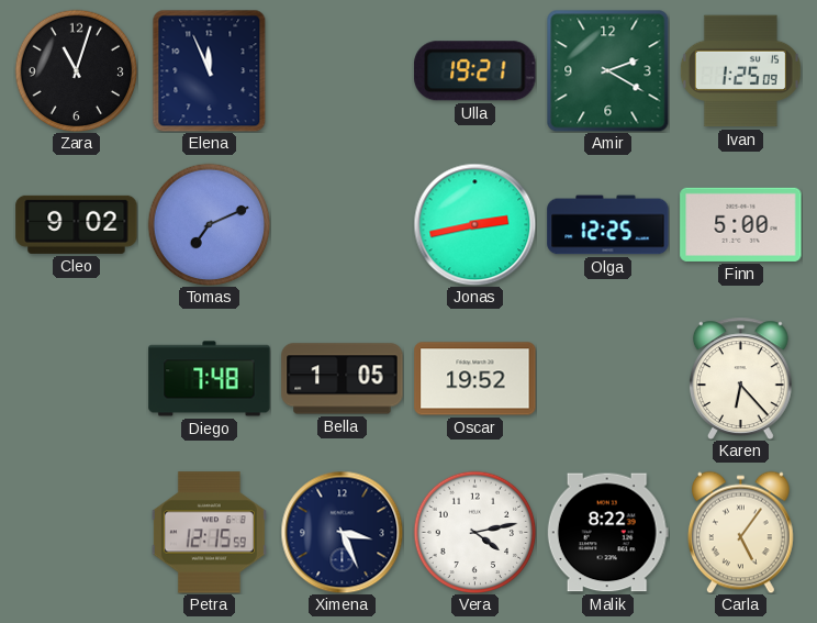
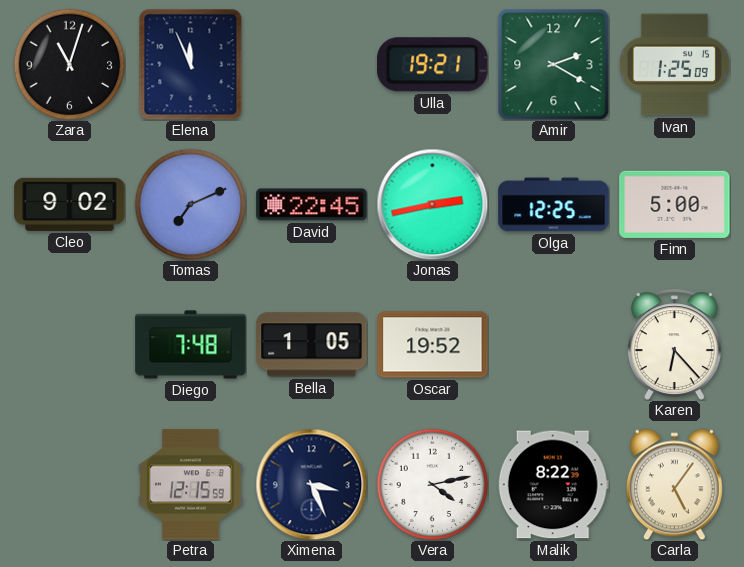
David: none -> 22:45
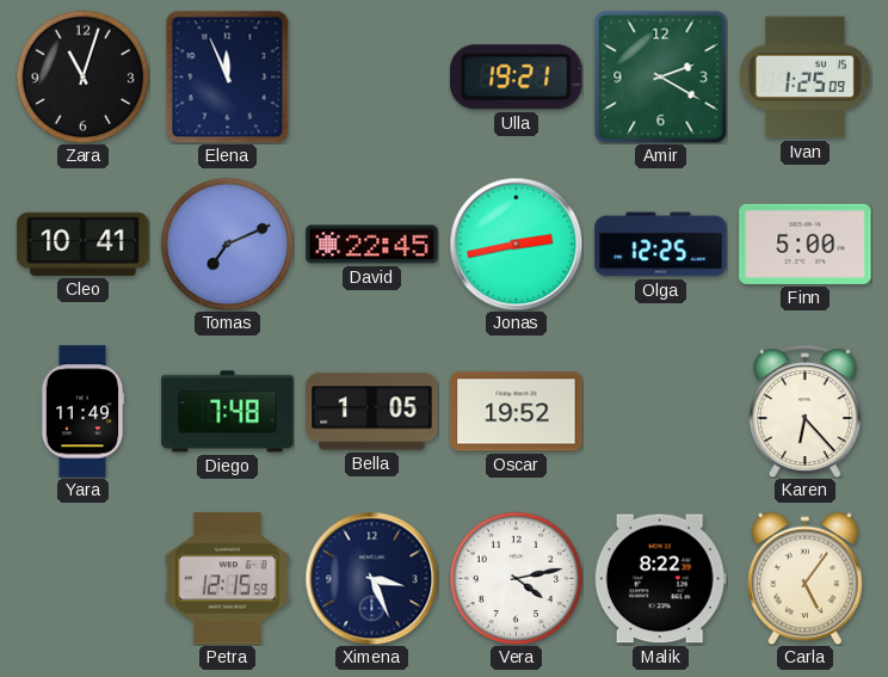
Cleo: 9:02 -> 10:41
Yara: none -> 11:49
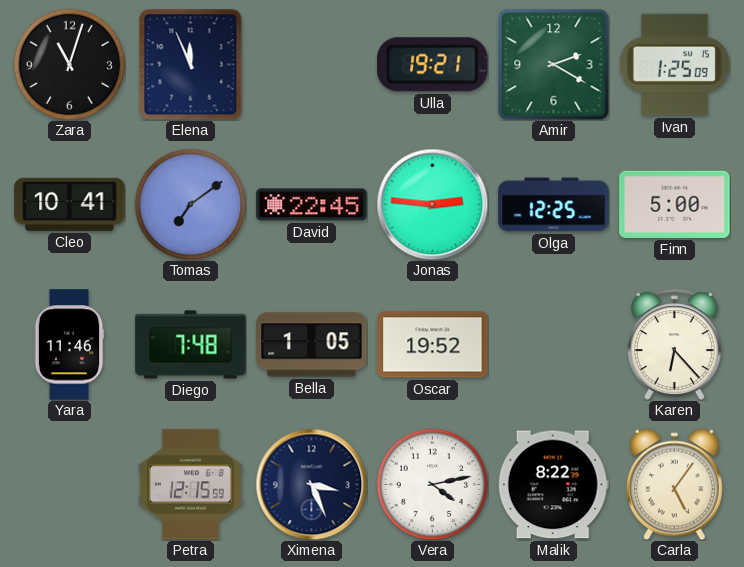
Tomas: 7:11 -> 7:09
Jonas: 2:43 -> 2:46
Yara: 11:49 -> 11:46
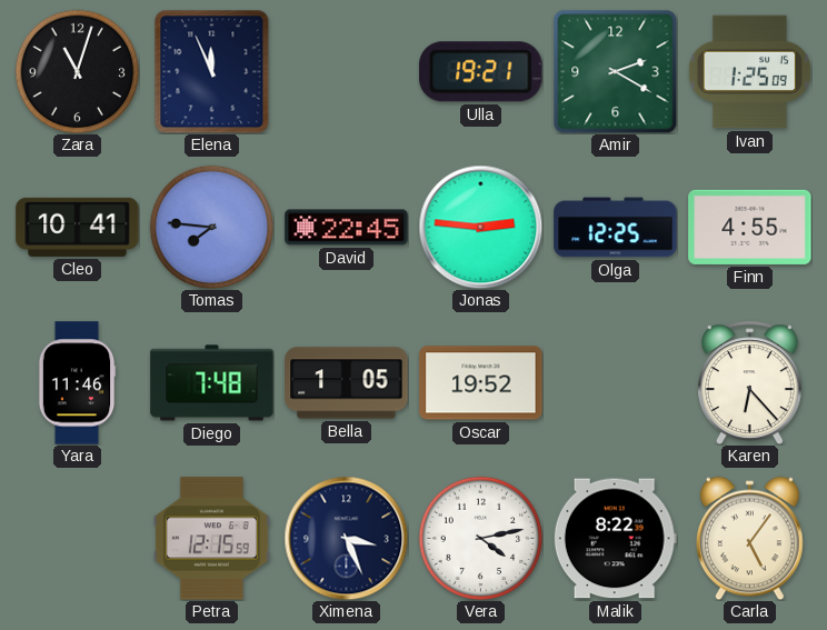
Tomas: 7:09 -> 7:46
Finn: 5:00 -> 4:55
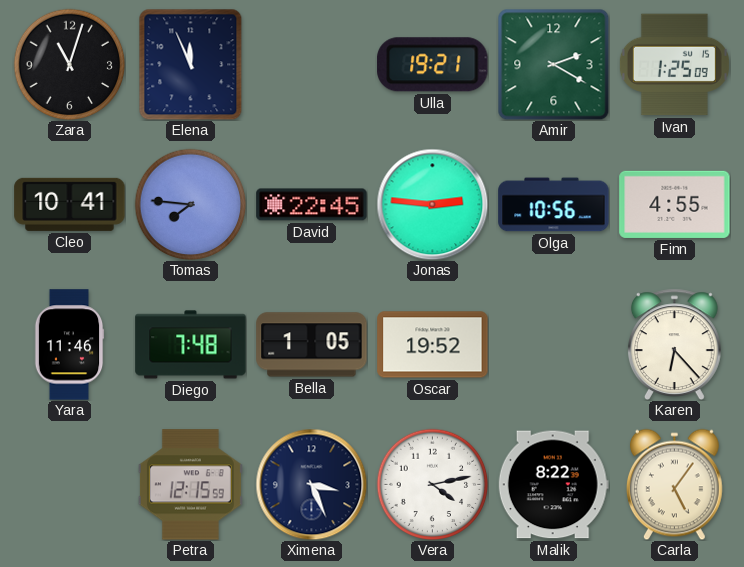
Olga: 12:25 -> 10:56
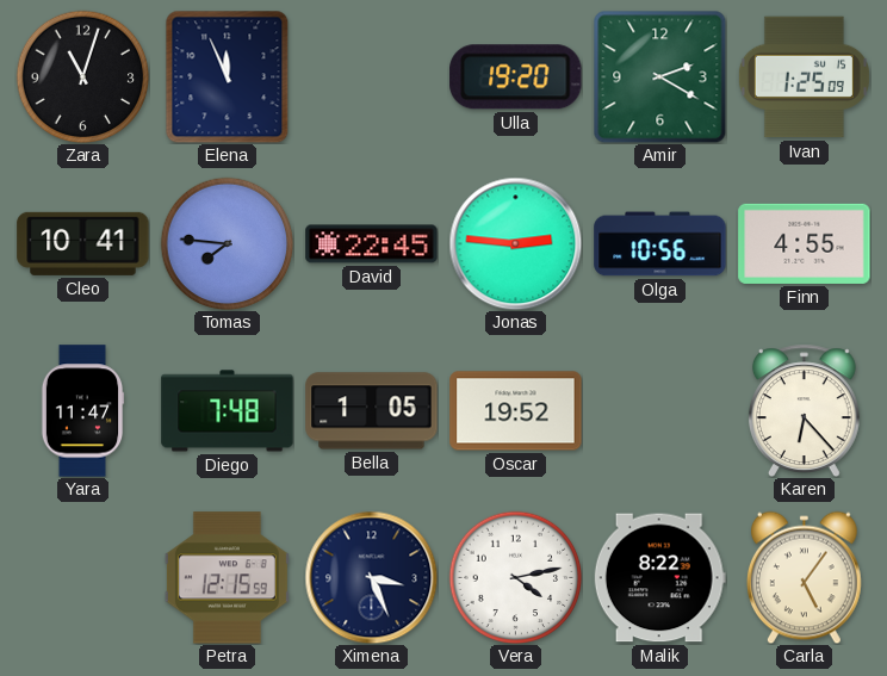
Ulla: 19:21 -> 19:20
Yara: 11:46 -> 11:47
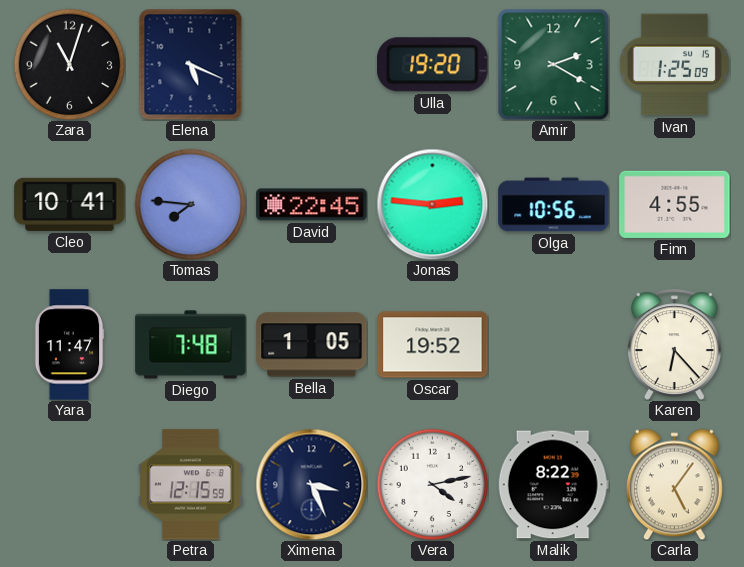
Elena: 11:56 -> 5:19
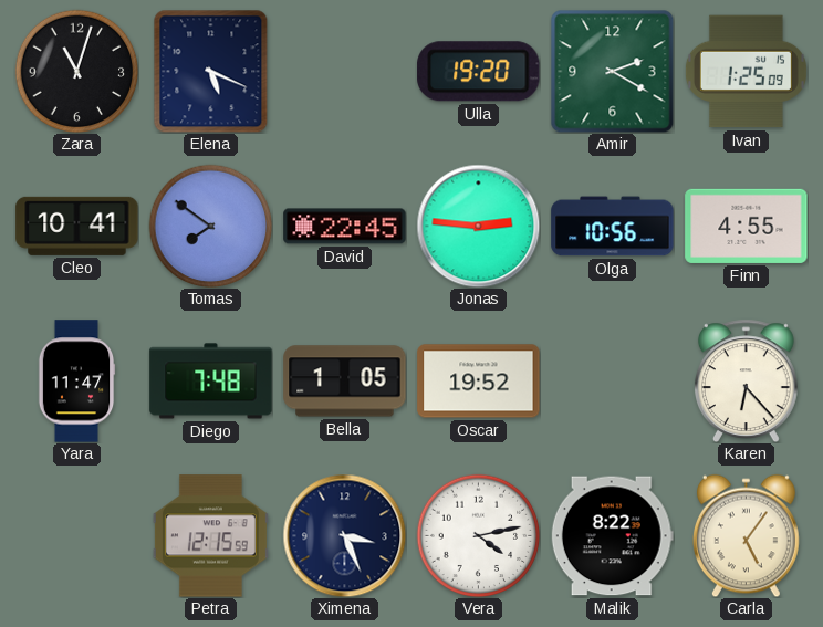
Tomas: 7:46 -> 7:51
